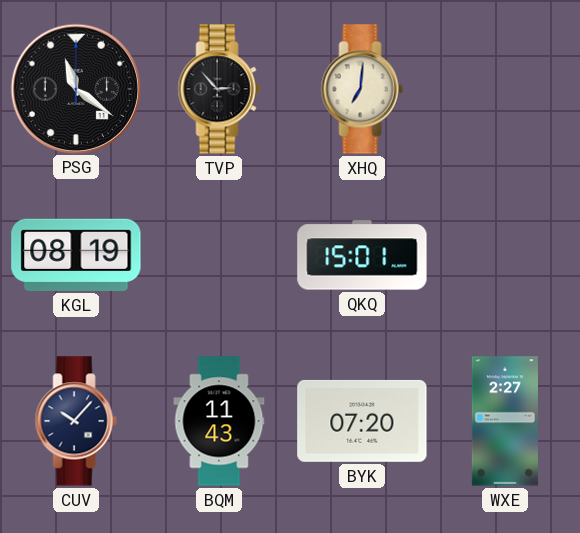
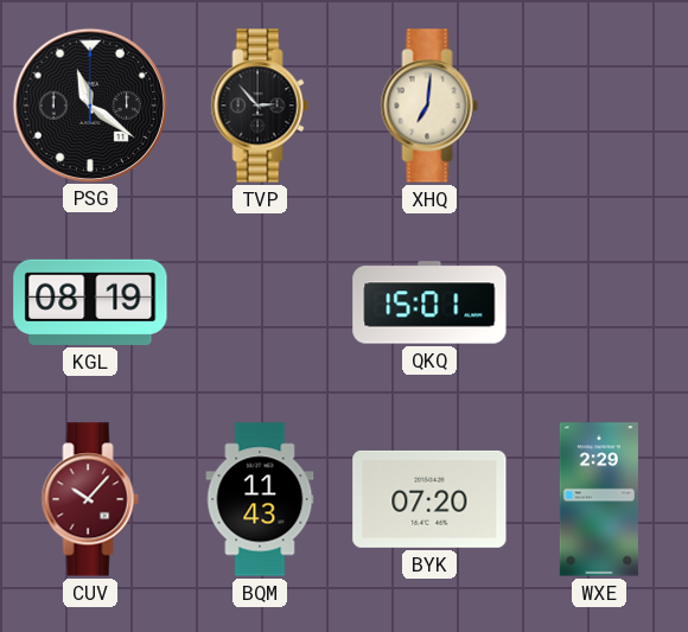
CUV dial: navy -> burgundy
WXE: 2:27 -> 2:29
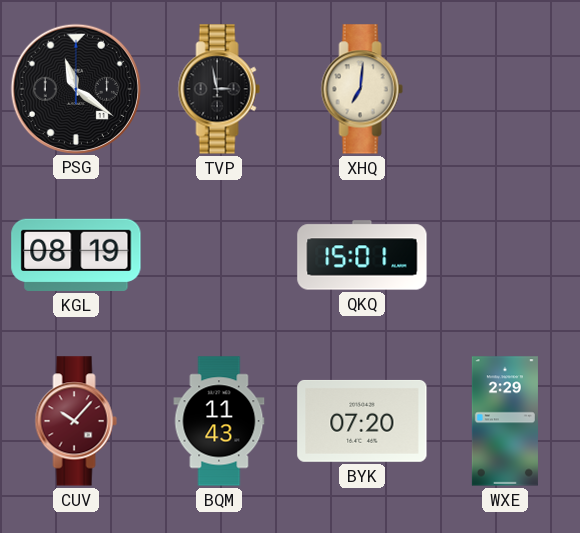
TVP: 2:53 -> 2:58
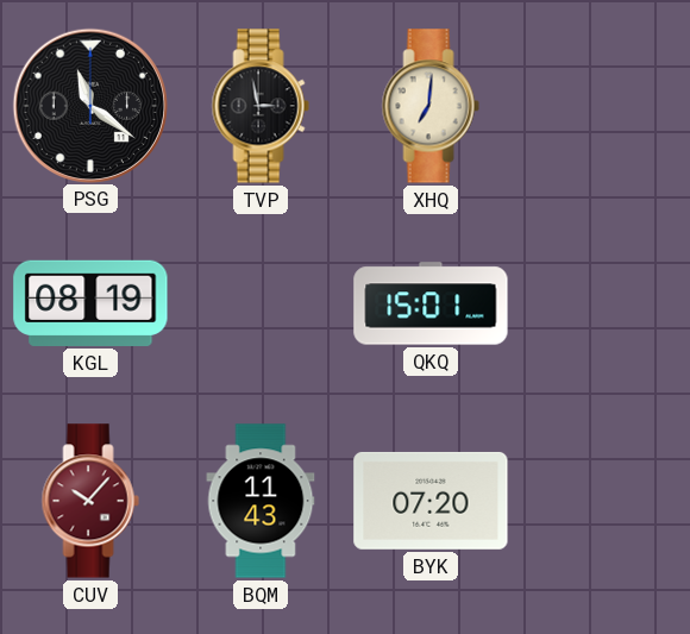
WXE: 2:29 -> none
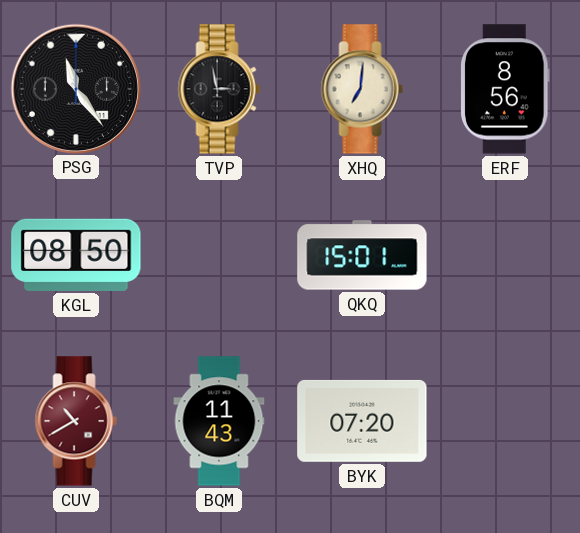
PSG: 11:21 -> 11:24
ERF: none -> 8:56
KGL: 08:19 -> 08:50
CUV: 10:07 -> 10:40
